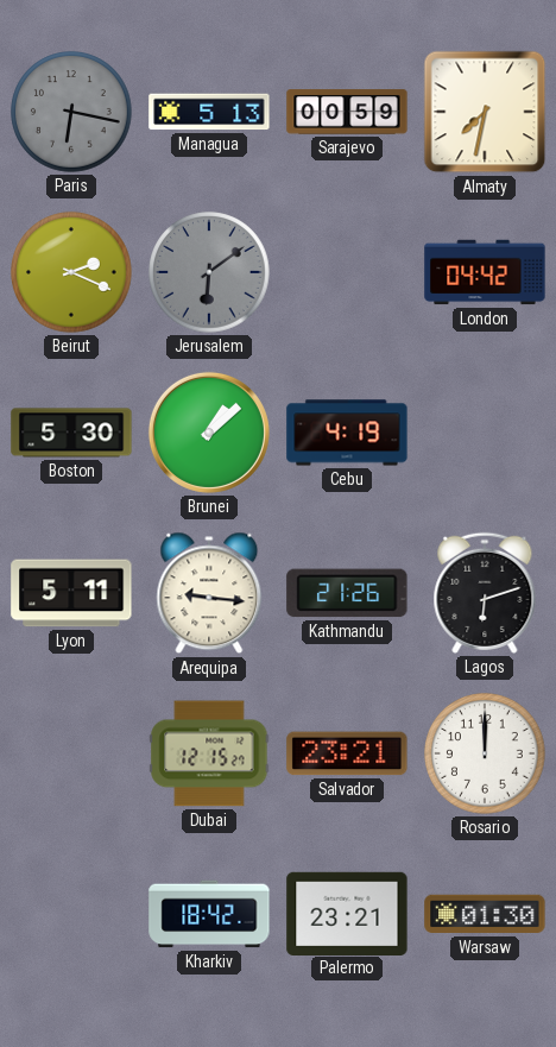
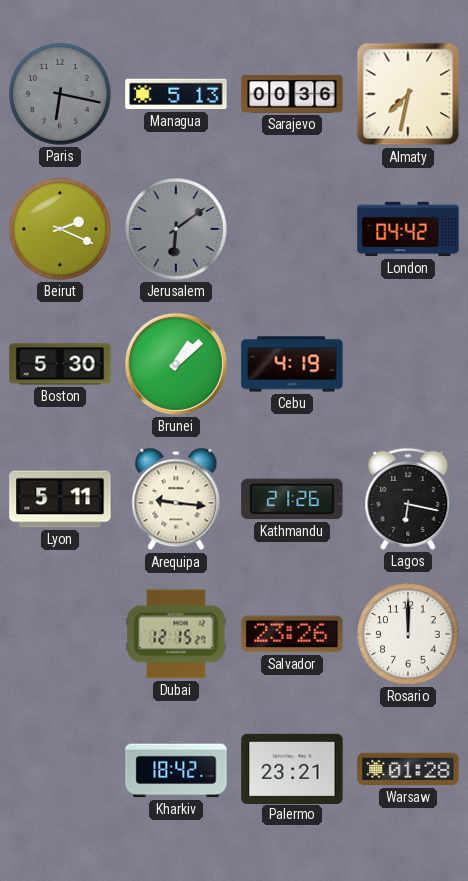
Sarajevo: 00:59 -> 00:36
Lagos: 6:12 -> 6:17
Salvador: 23:21 -> 23:26
Warsaw: 01:30 -> 01:28
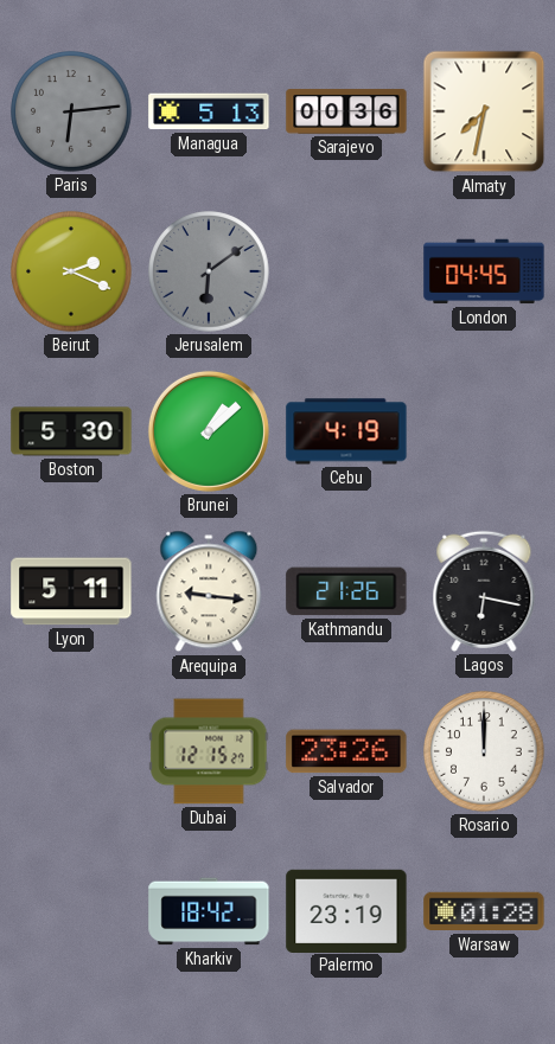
Paris: 6:17 -> 6:14
London: 04:42 -> 04:45
Palermo: 23:21 -> 23:19
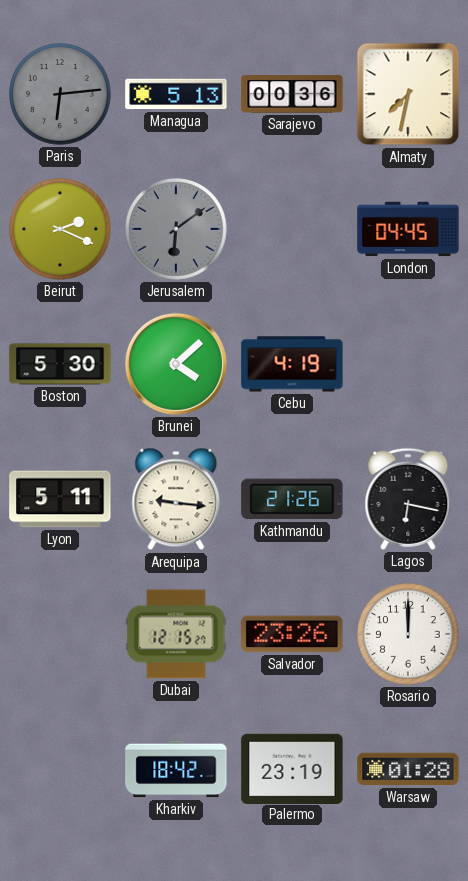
Brunei: 1:08 -> 4:08
